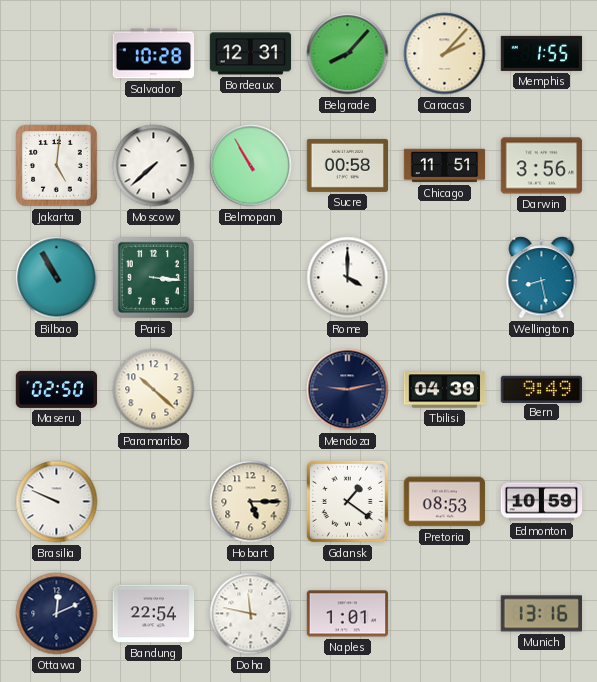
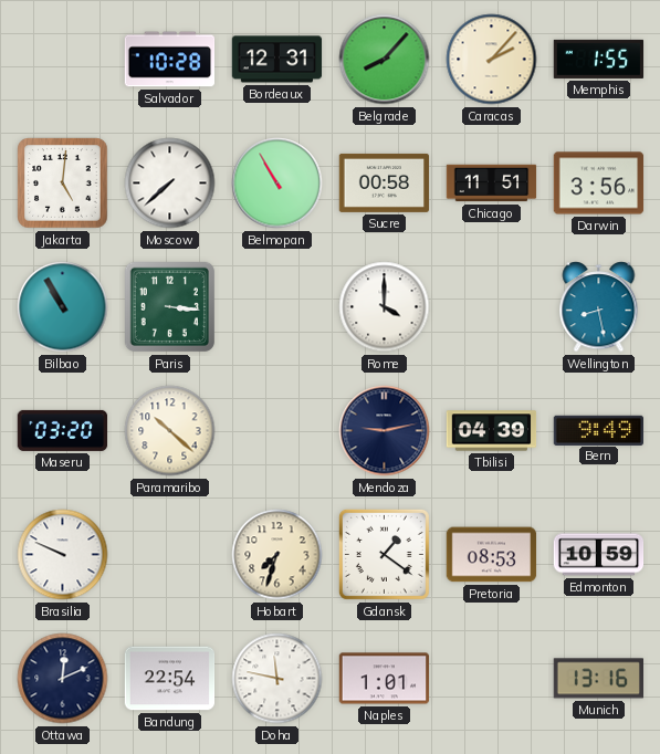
Maseru: 02:50 -> 03:20
Hobart: 5:15 -> 7:33
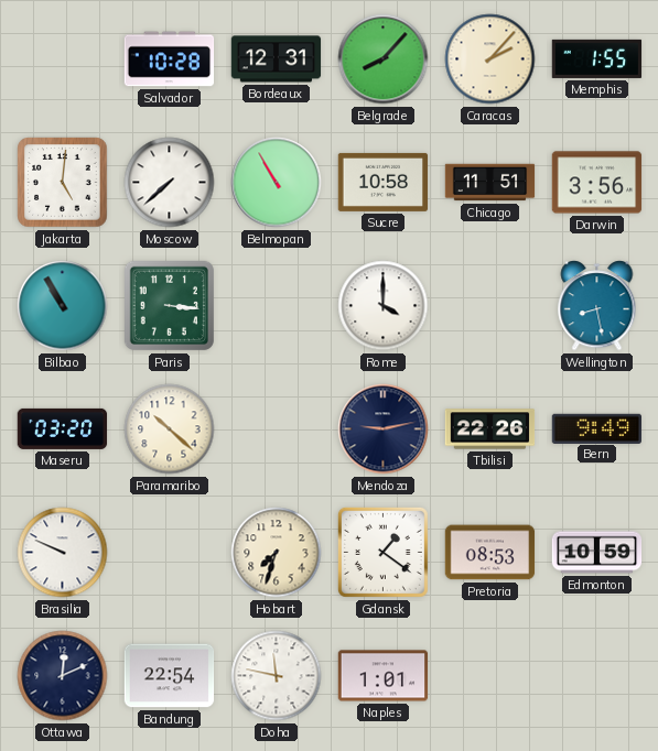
Sucre: 00:58 -> 10:58
Tbilisi: 04:39 -> 22:26
Munich: 13:16 -> none
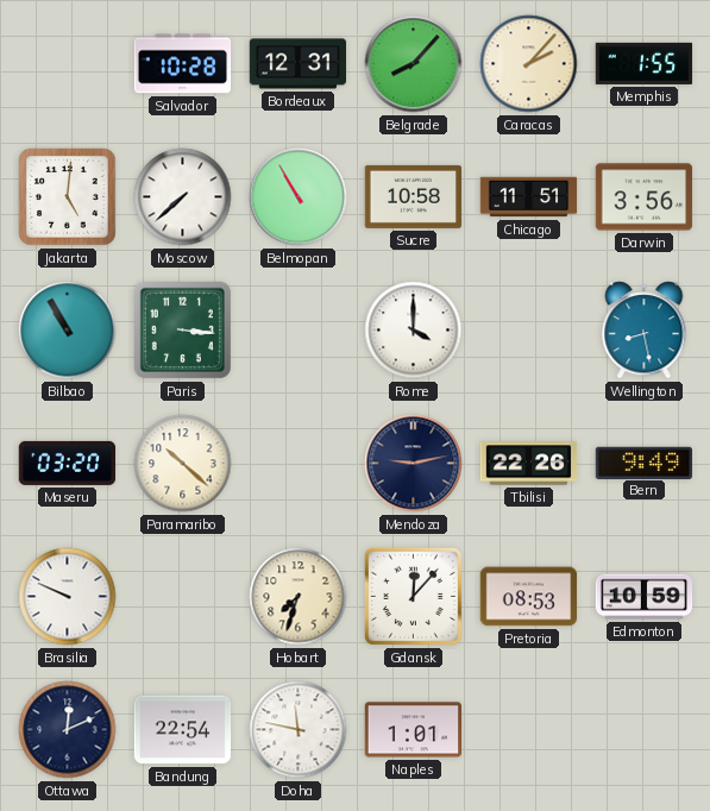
Gdansk: 1:21 -> 12:07
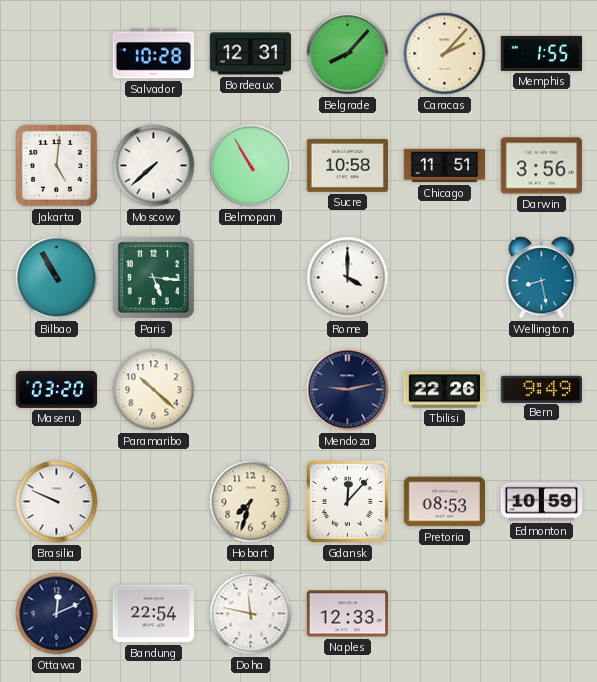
Paris: 3:16 -> 5:16
Naples: 1:01 -> 12:33
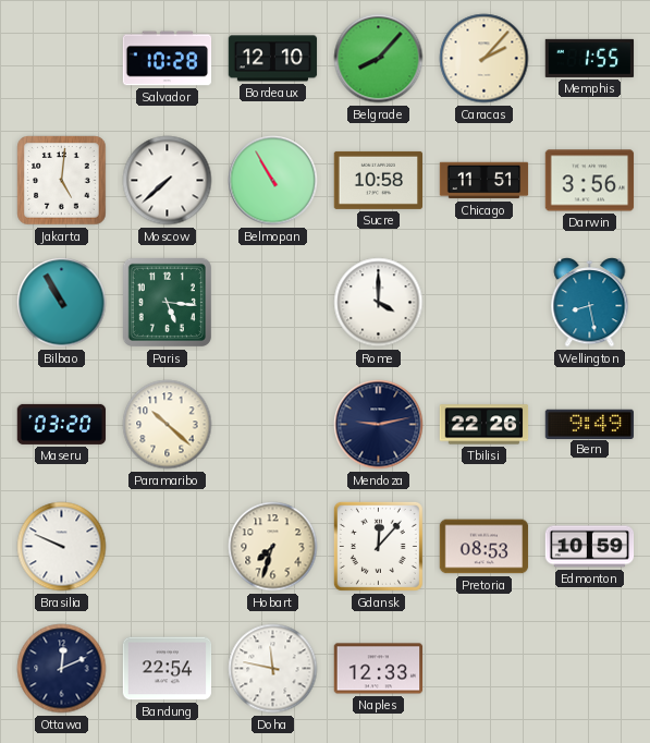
Bordeaux: 12:31 -> 12:10
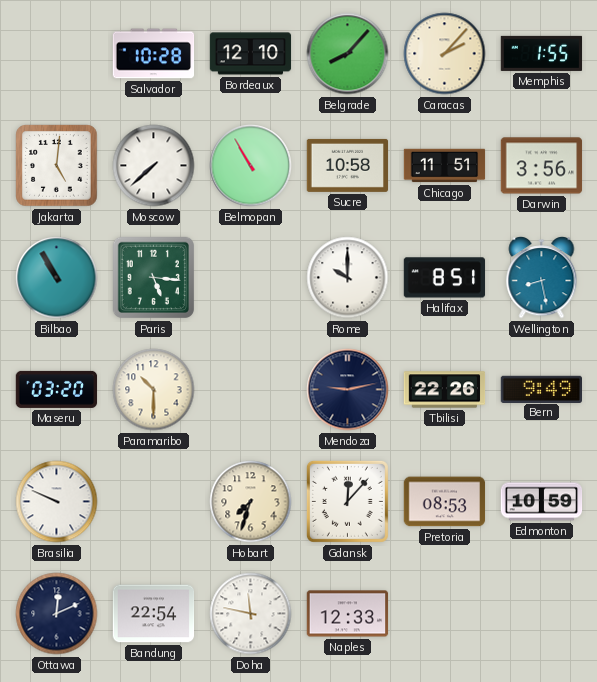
Rome: 4:00 -> 10:00
Halifax: none -> 8:51
Paramaribo: 10:22 -> 10:30
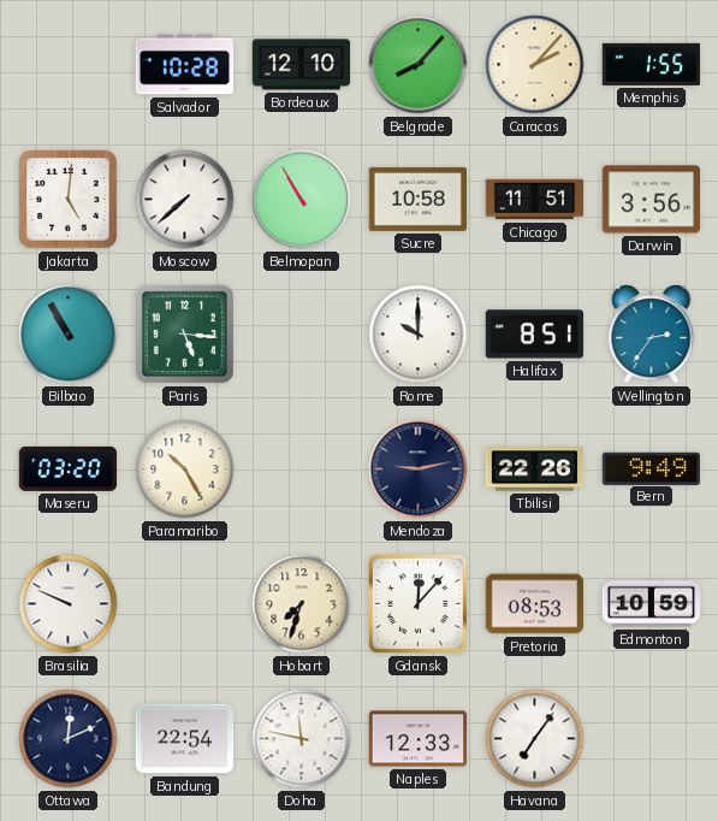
Wellington: 8:28 -> 2:36
Paramaribo: 10:30 -> 10:25
Havana: none -> 7:06
